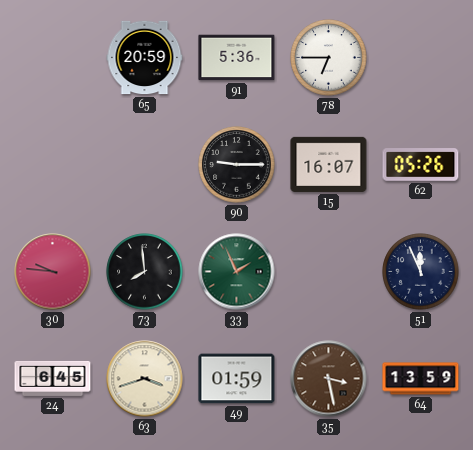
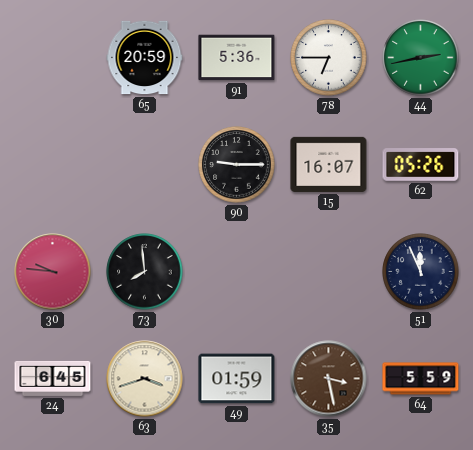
44: none -> 2:43
33: 1:56 -> none
64: 13:59 -> 5:59
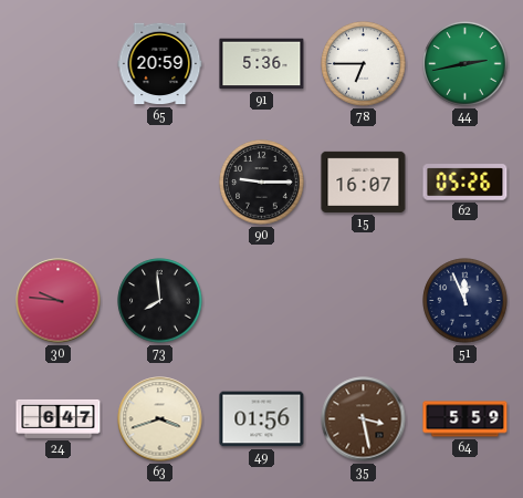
24: 6:45 -> 6:47
49: 01:59 -> 01:56
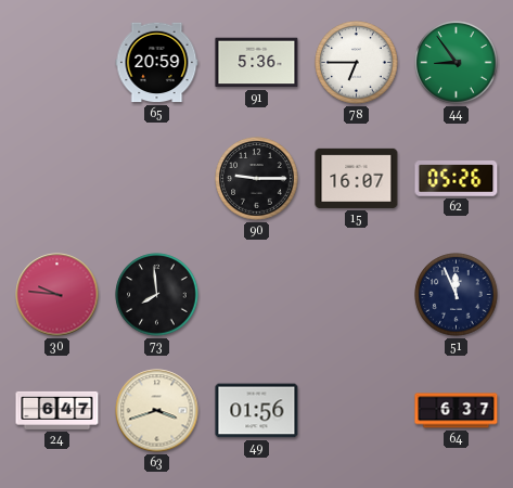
44: 2:43 -> 8:54
35: 3:28 -> none
64: 5:59 -> 6:37
